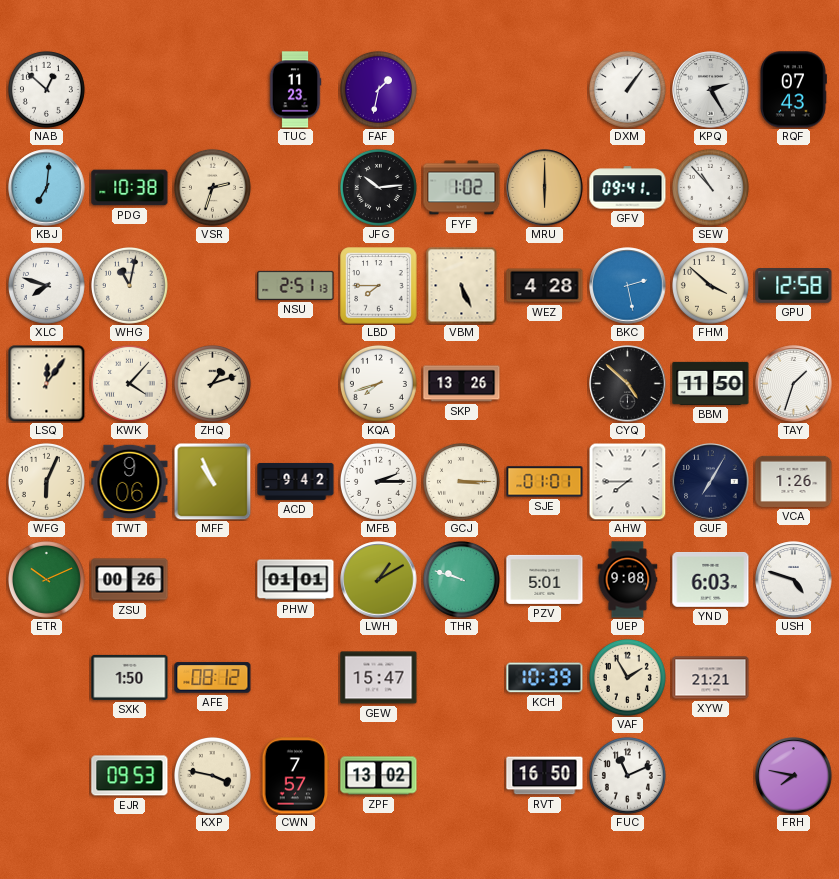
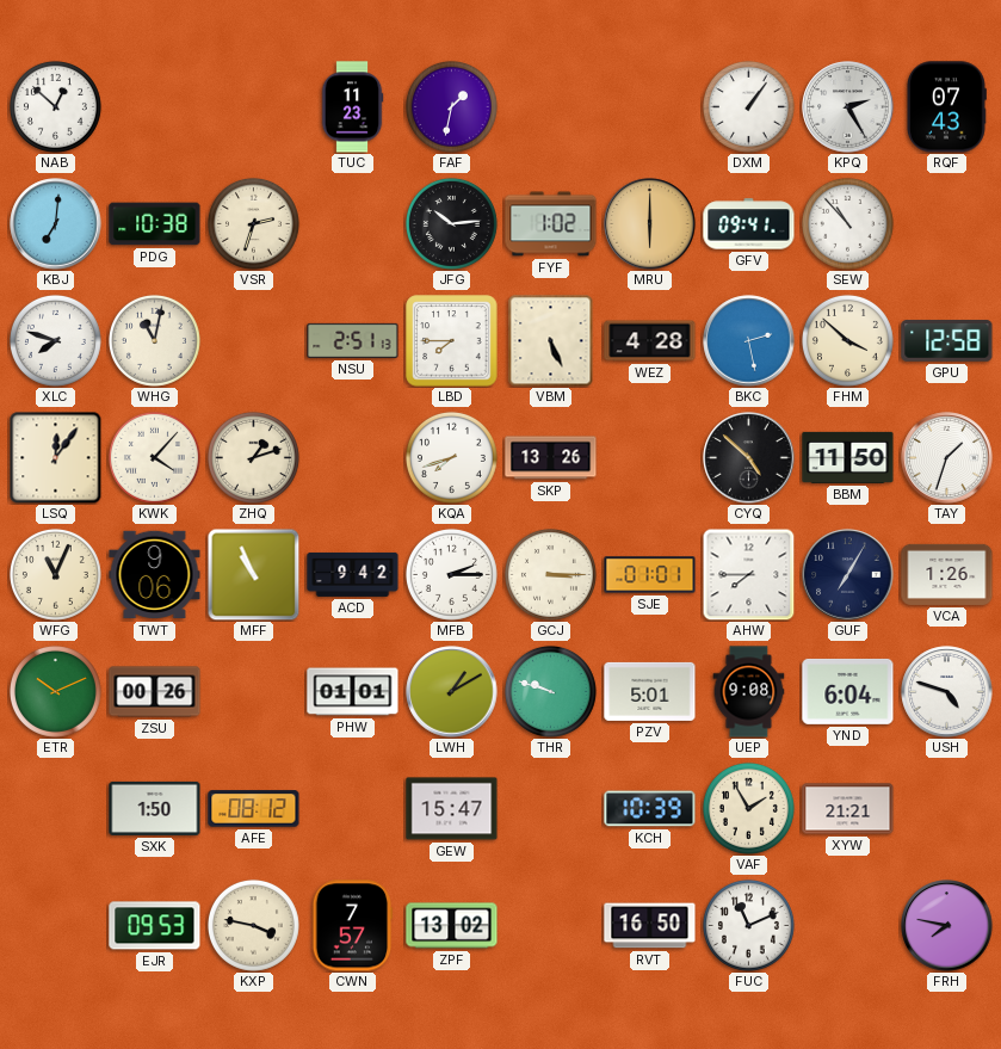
WFG: 6:04 -> 11:04
YND: 6:03 -> 6:04
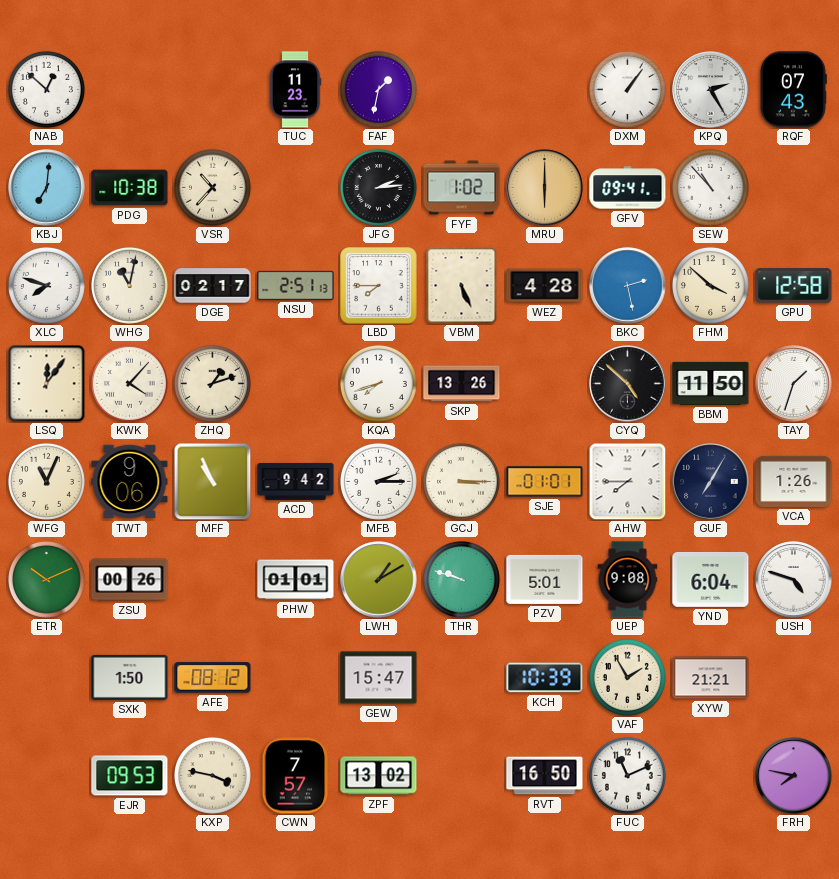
VSR: 2:33 -> 10:37
JFG: 10:14 -> 2:14
DGE: none -> 02:17
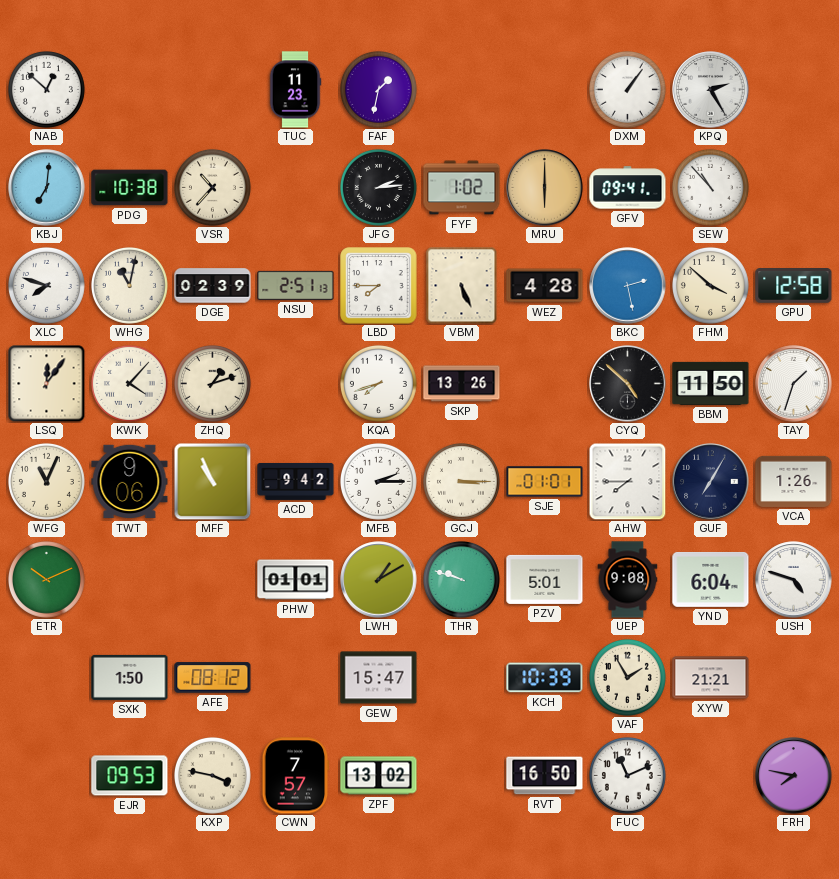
RQF: 07:43 -> none
DGE: 02:17 -> 02:39
ZSU: 00:26 -> none
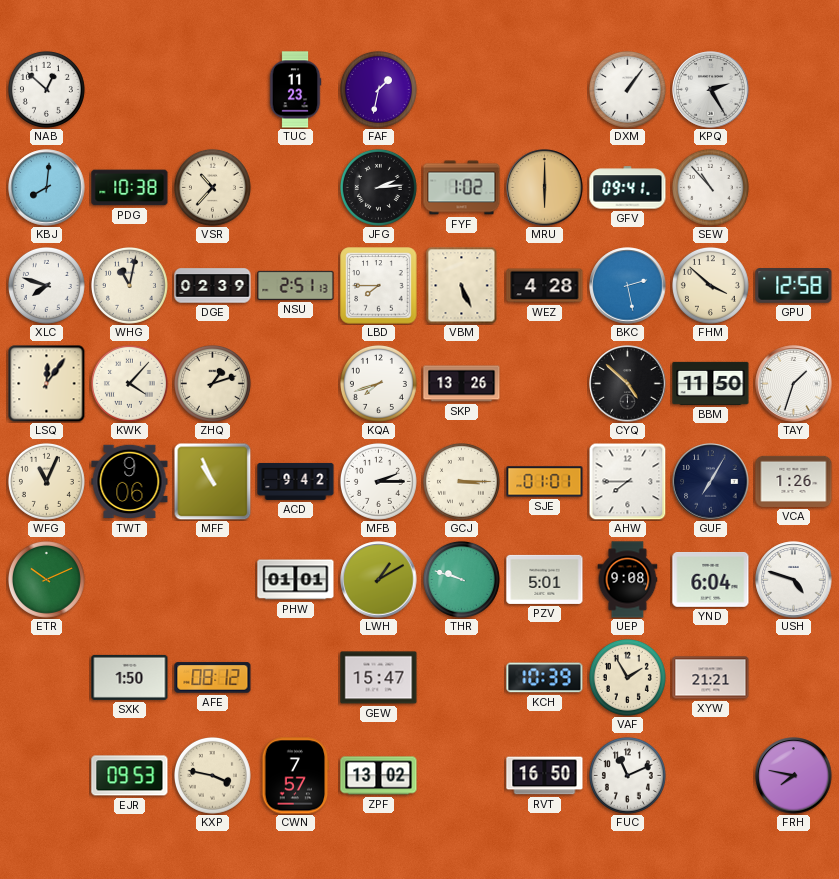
KBJ: 7:01 -> 8:01
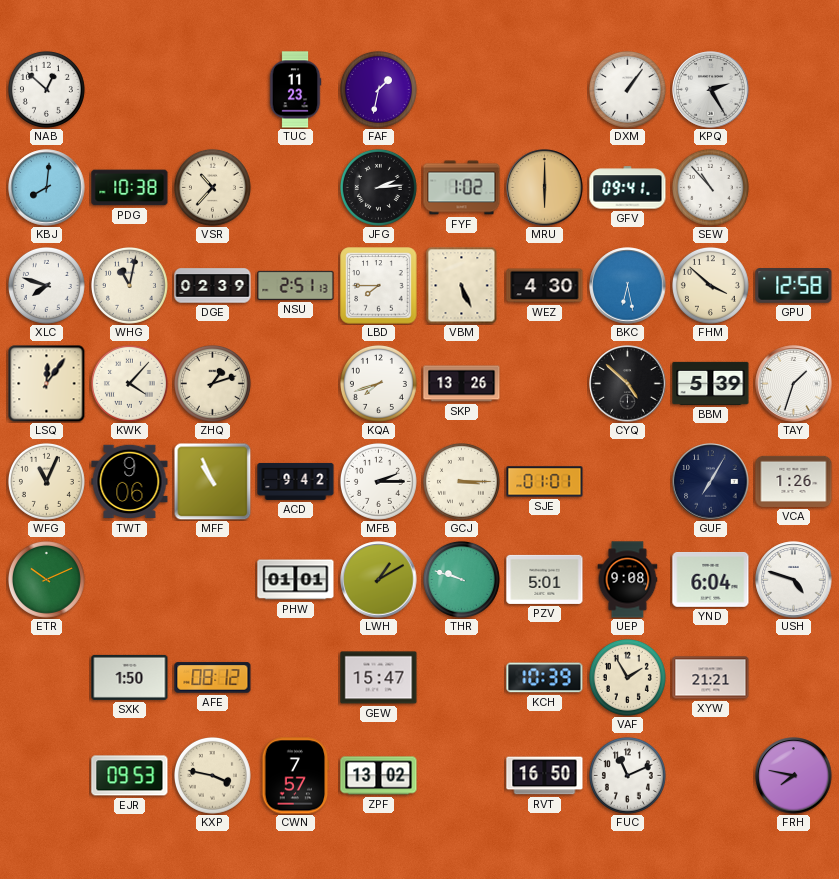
WEZ: 4:28 -> 4:30
BKC: 2:28 -> 6:28
BBM: 11:50 -> 5:39
AHW: 7:45 -> none
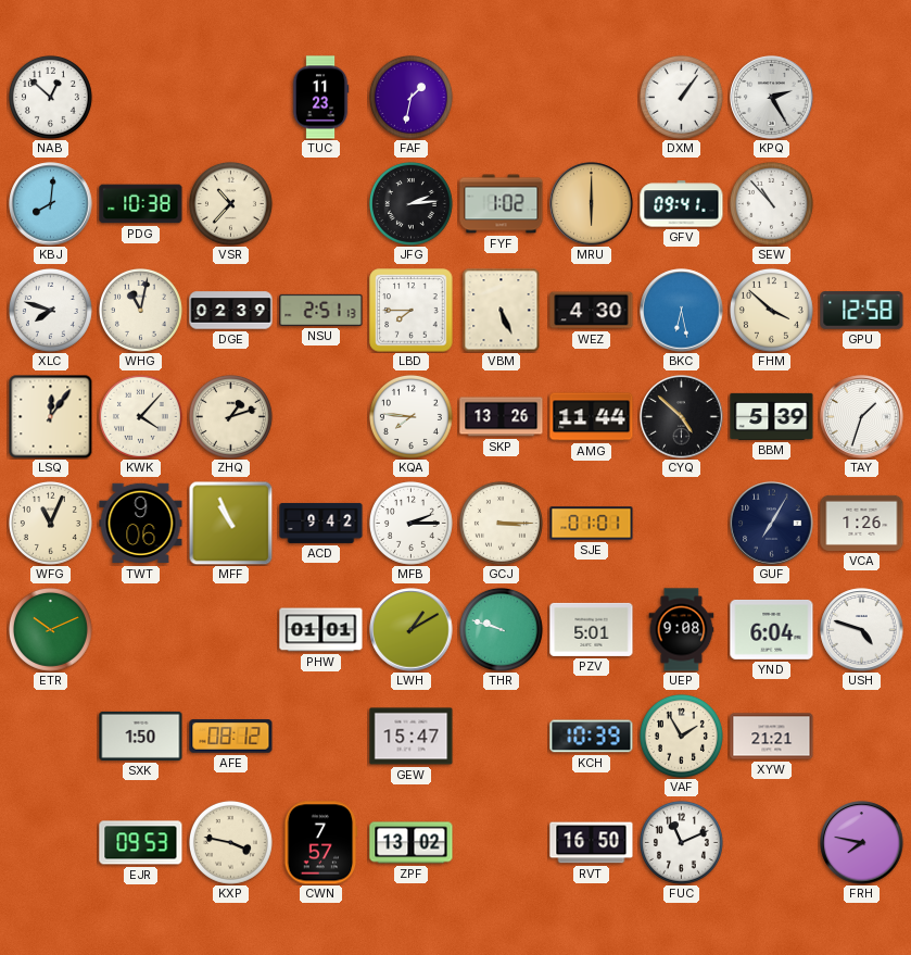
KQA: 7:42 -> 7:46
AMG: none -> 11:44
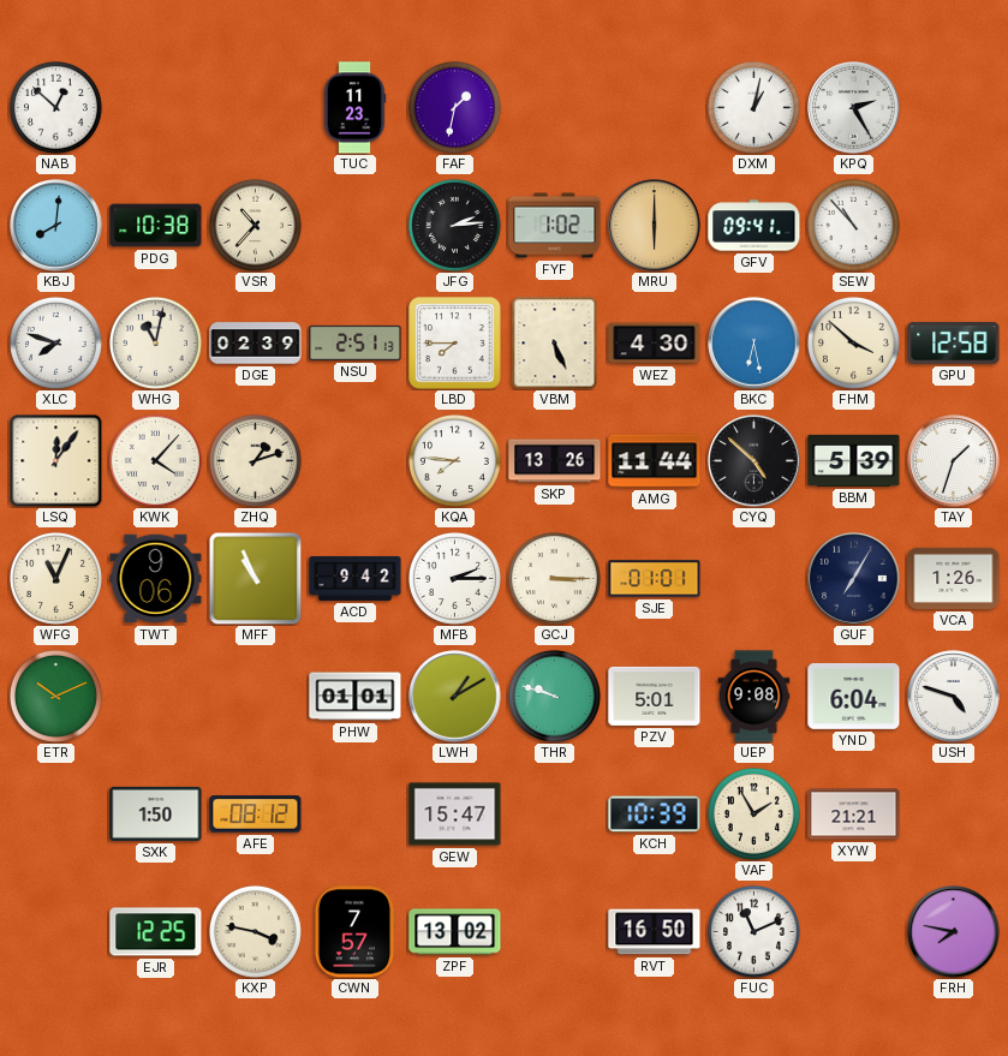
DXM: 1:06 -> 1:02
EJR: 09:53 -> 12:25
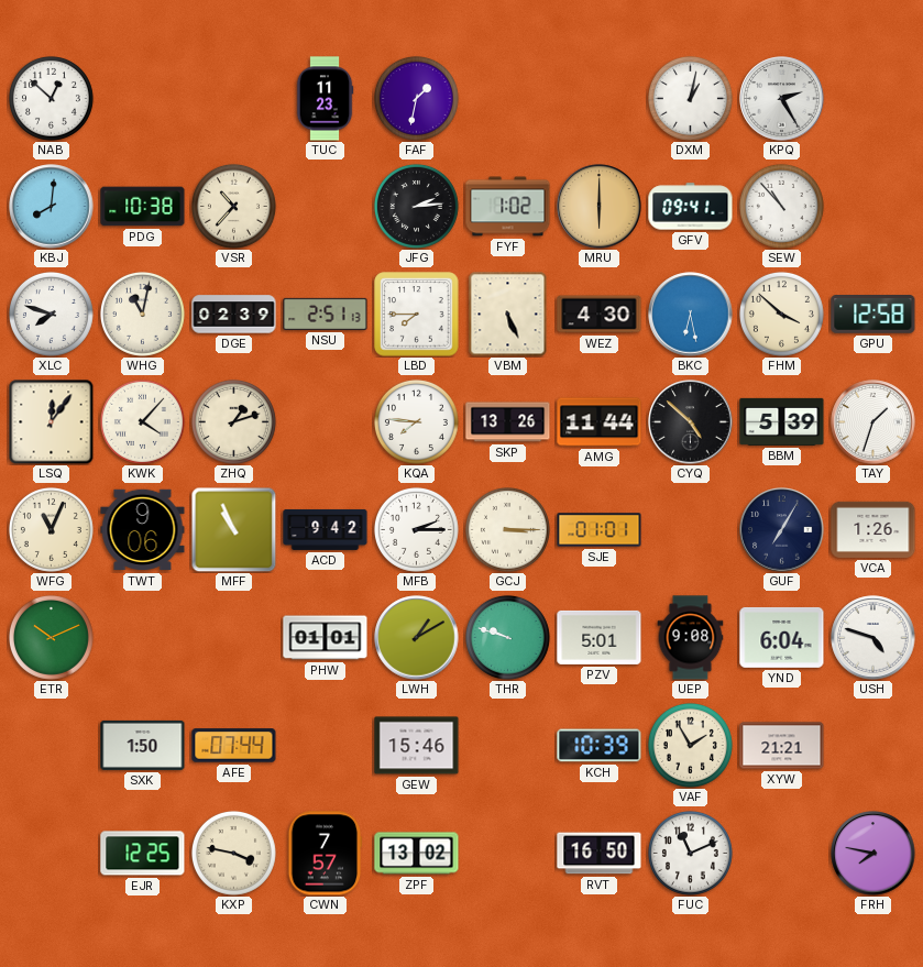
AFE: 08:12 -> 07:44
GEW: 15:47 -> 15:46
